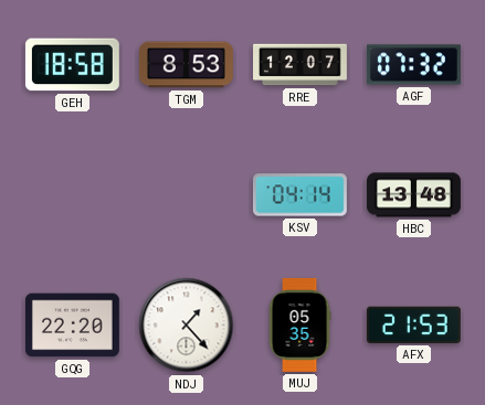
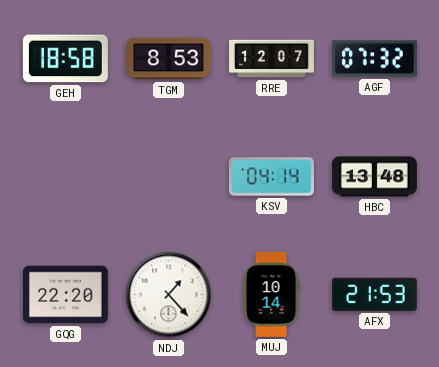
MUJ: 05:35 -> 10:14
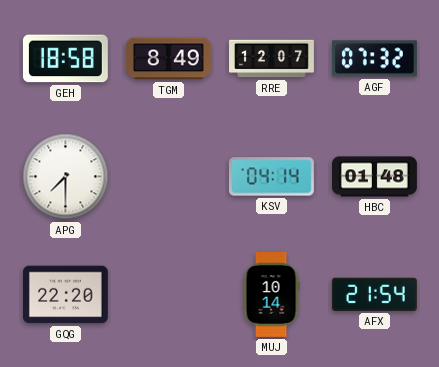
TGM: 8:53 -> 8:49
APG: none -> 7:30
HBC: 13:48 -> 01:48
NDJ: 1:23 -> none
AFX: 21:53 -> 21:54
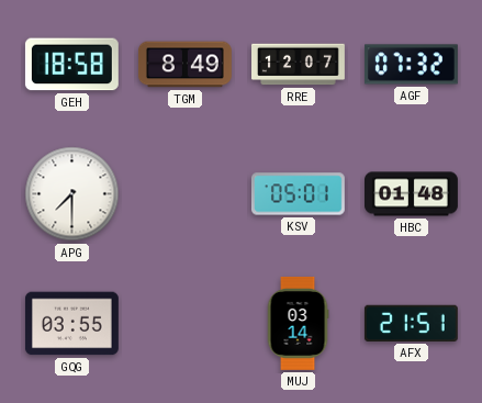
KSV: 04:14 -> 05:01
GQG: 22:20 -> 03:55
MUJ: 10:14 -> 03:14
AFX: 21:54 -> 21:51
